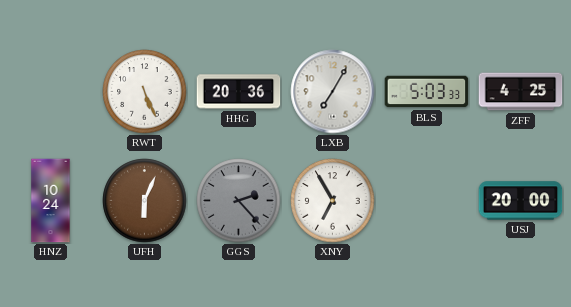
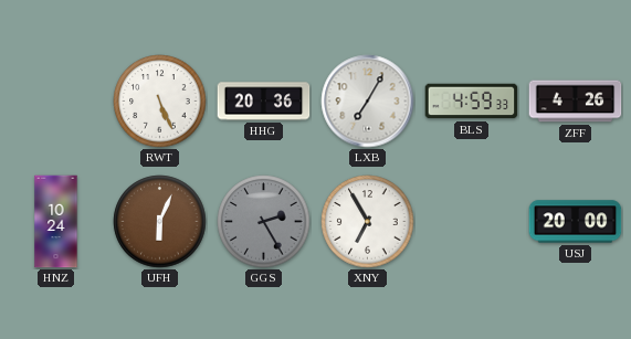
BLS: 5:03 -> 4:59
ZFF: 4:25 -> 4:26
GGS: 2:23 -> 2:25
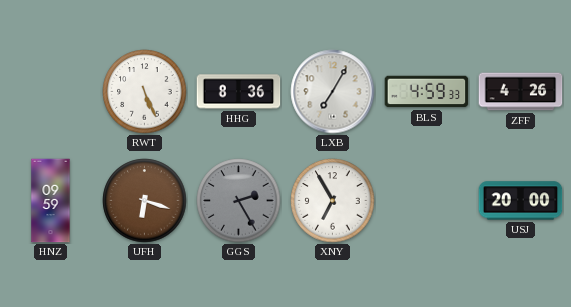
HHG: 20:36 -> 8:36
HNZ: 10:24 -> 09:59
UFH: 6:04 -> 6:18
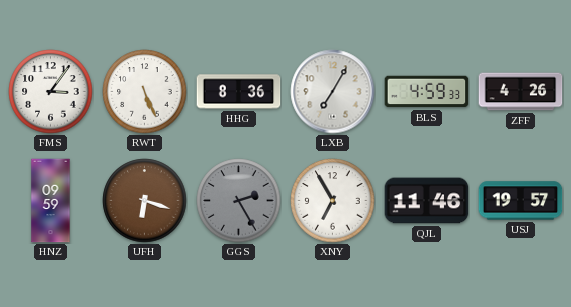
FMS: none -> 3:06
QJL: none -> 11:46
USJ: 20:00 -> 19:57
